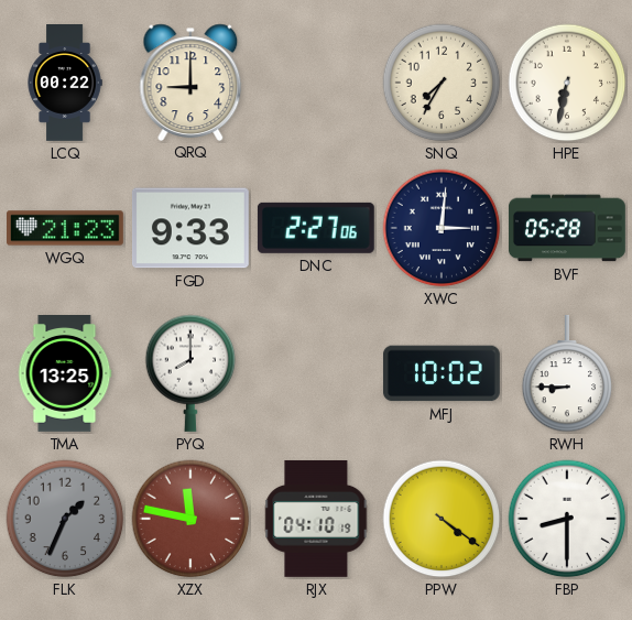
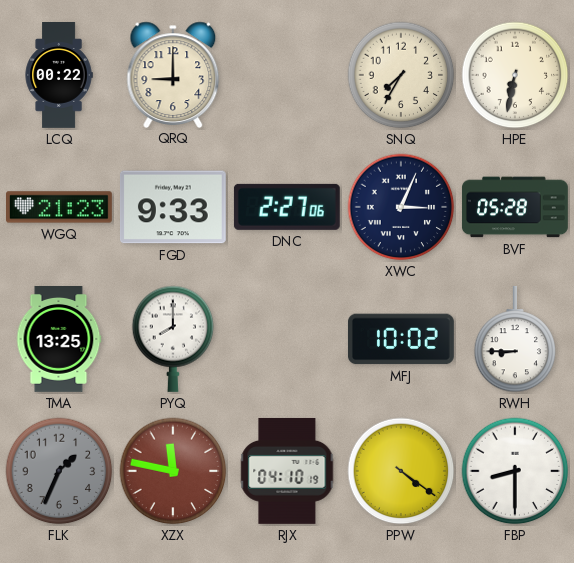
XWC: 3:01 -> 3:04
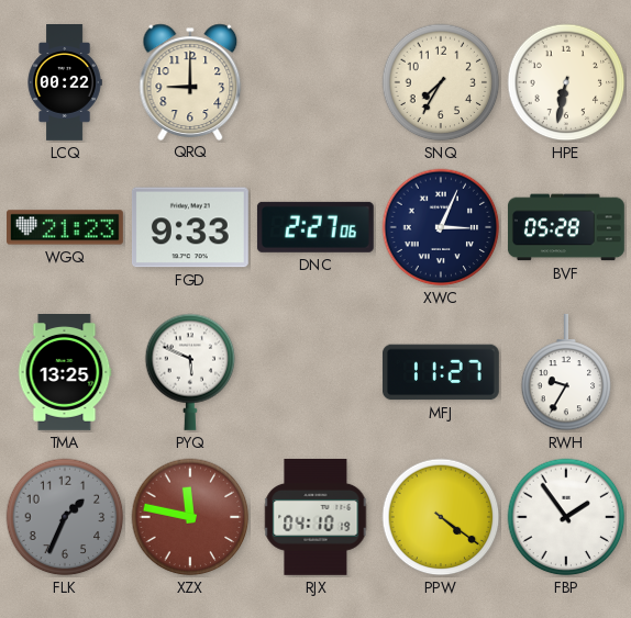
PYQ: 8:00 -> 5:49
MFJ: 10:02 -> 11:27
RWH: 8:45 -> 9:35
FBP: 8:30 -> 1:54
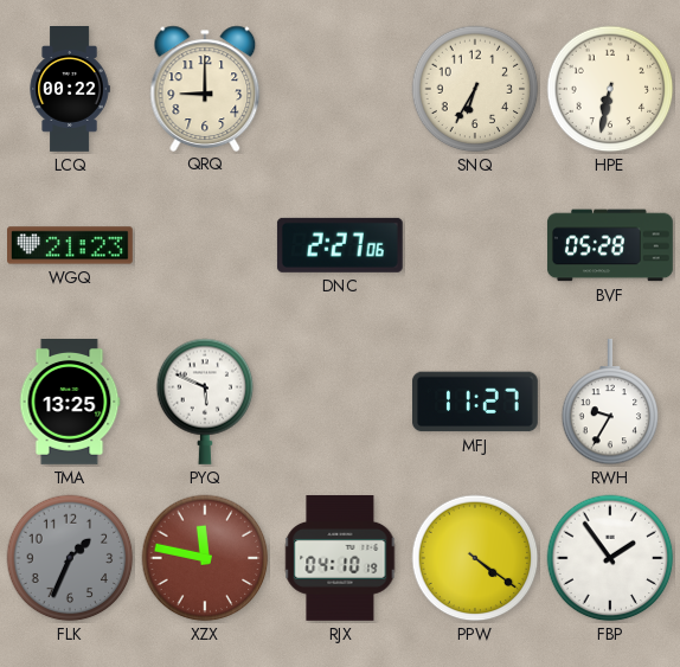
SNQ: 7:35 -> 6:35
FGD: 9:33 -> none
XWC: 3:04 -> none
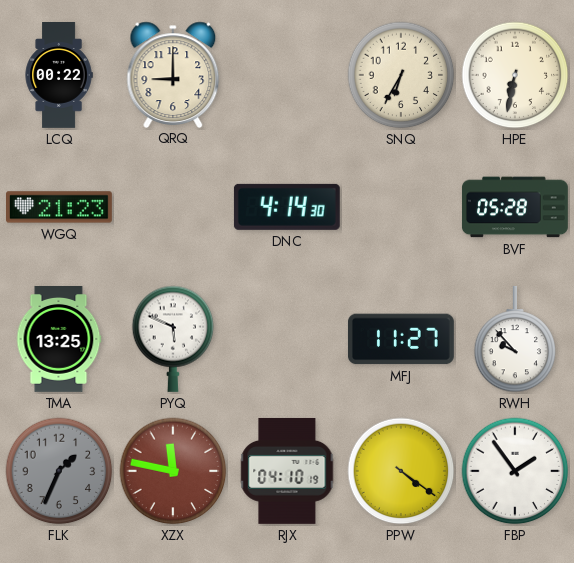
DNC: 2:27 -> 4:14
RWH: 9:35 -> 9:53
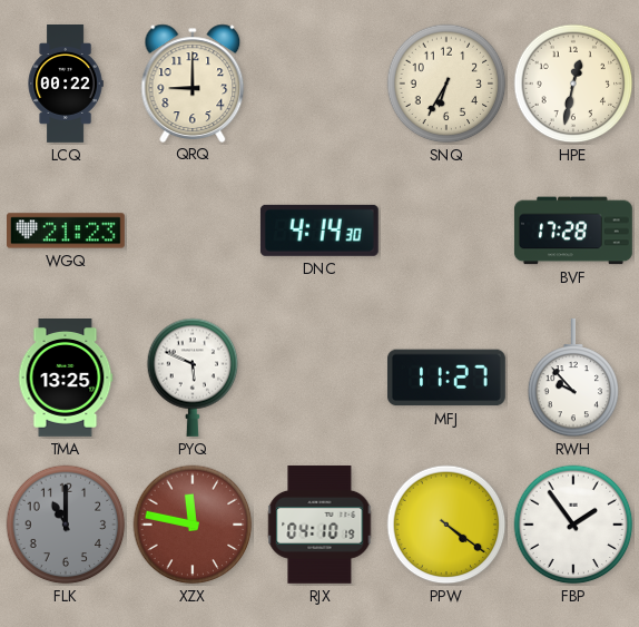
HPE: 6:32 -> 12:32
BVF: 05:28 -> 17:28
FLK: 1:34 -> 11:00
